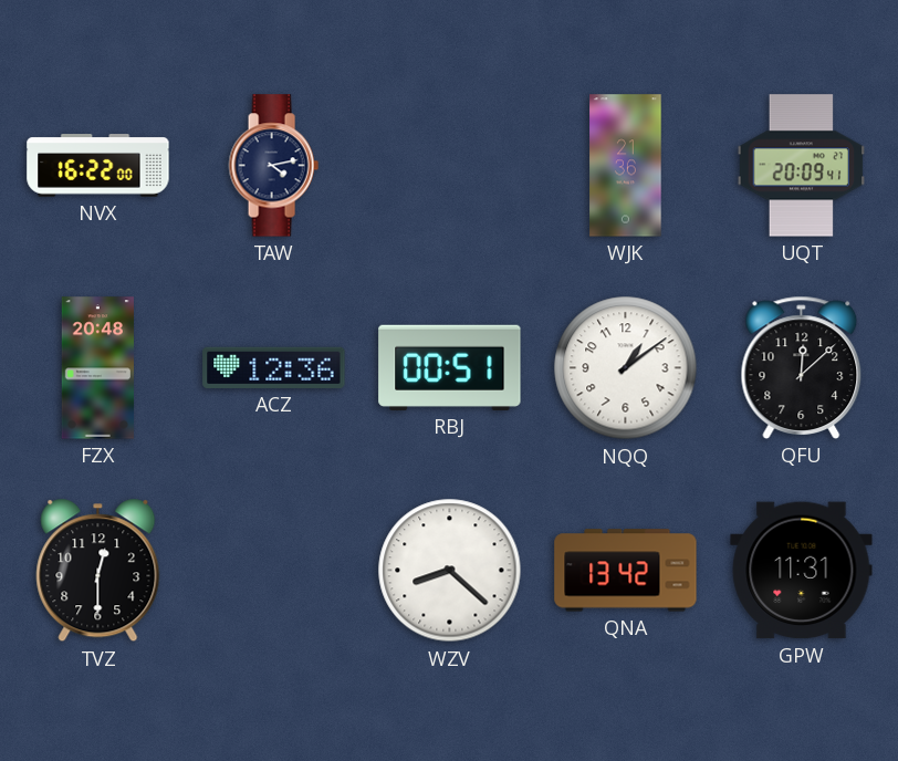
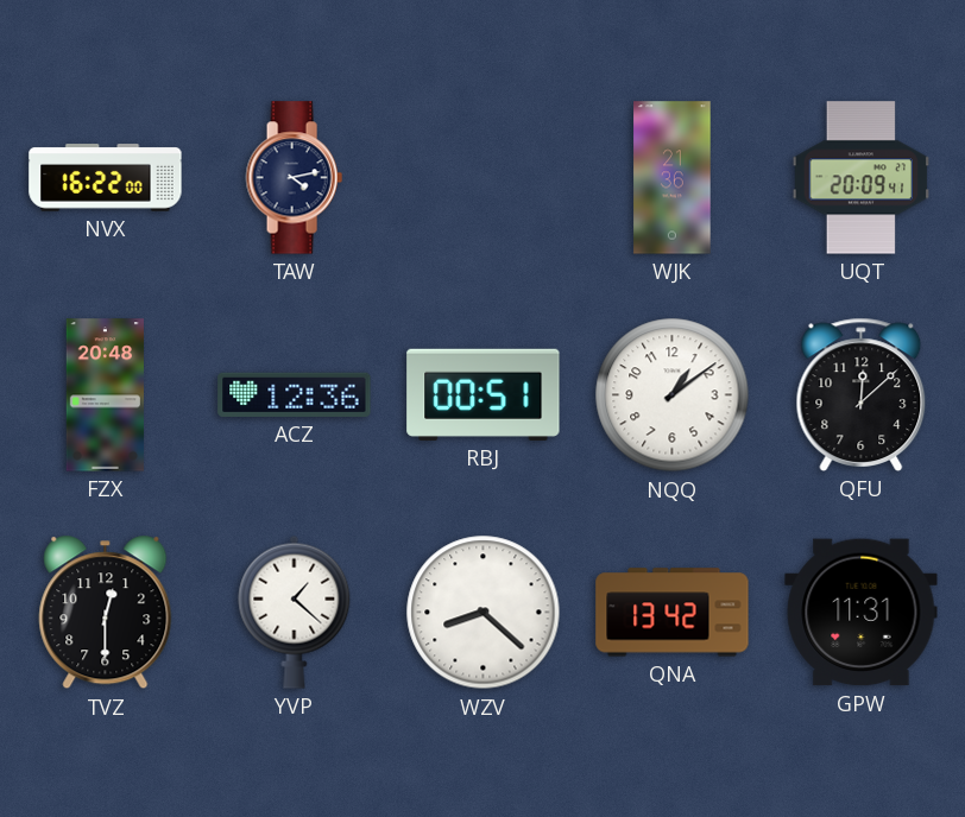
YVP: none -> 1:22
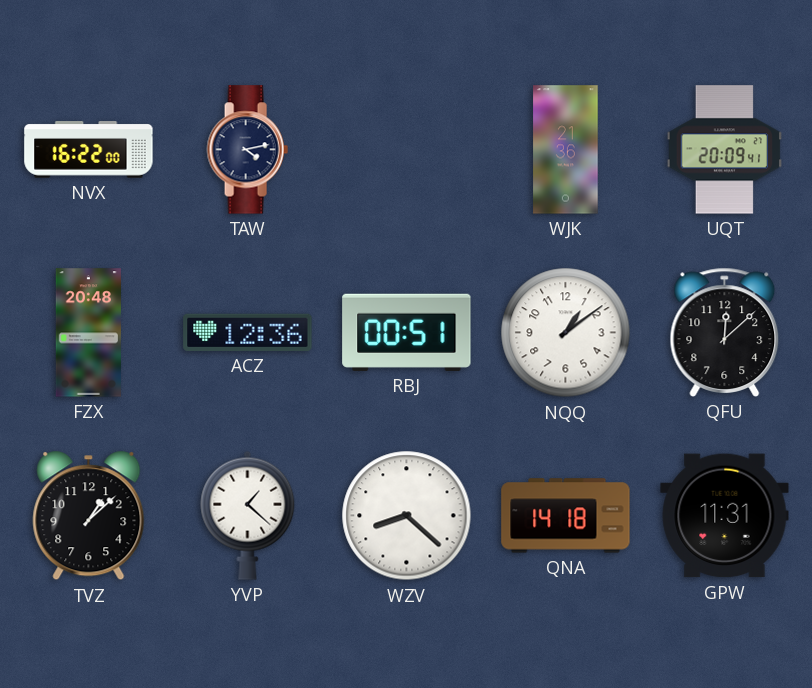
TVZ: 12:30 -> 1:08
QNA: 13:42 -> 14:18
